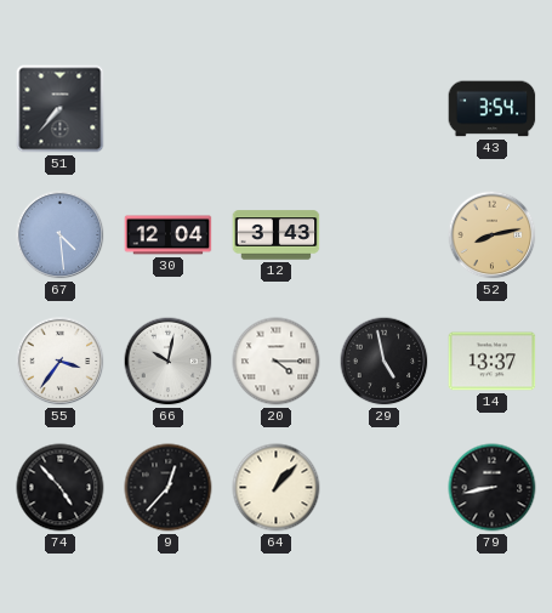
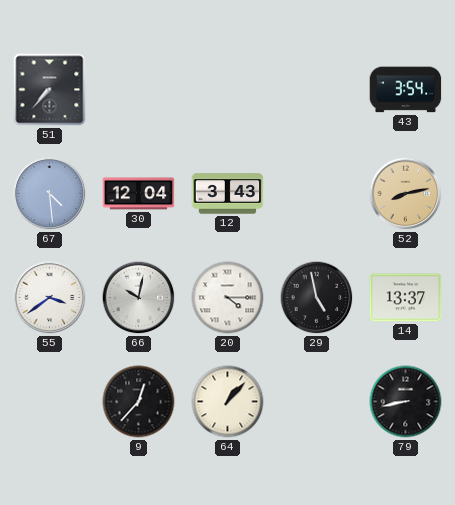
55: 3:36 -> 3:39
74: 4:53 -> none
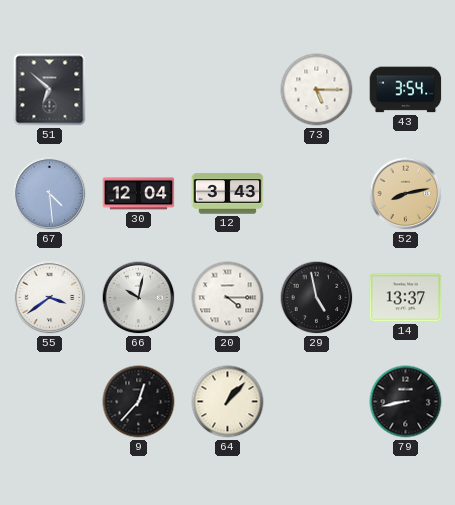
51: 7:37 -> 6:52
73: none -> 5:15
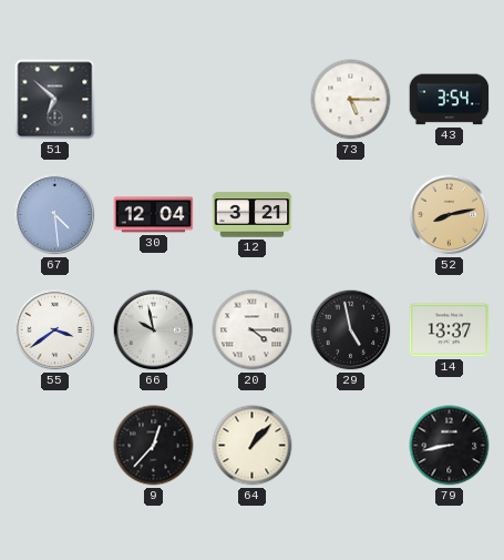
12: 3:43 -> 3:21
66: 10:02 -> 9:58
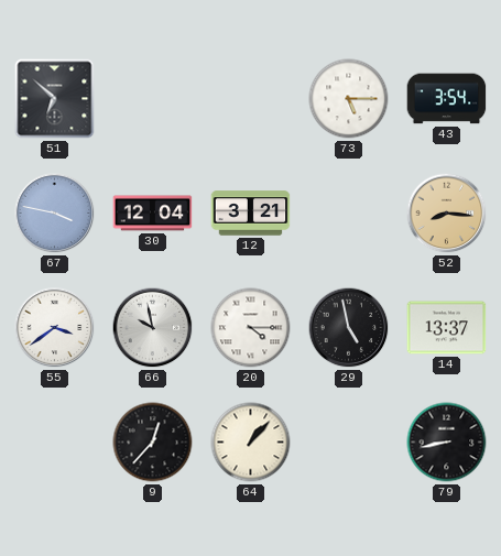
67: 4:29 -> 3:47
52: 8:13 -> 8:16
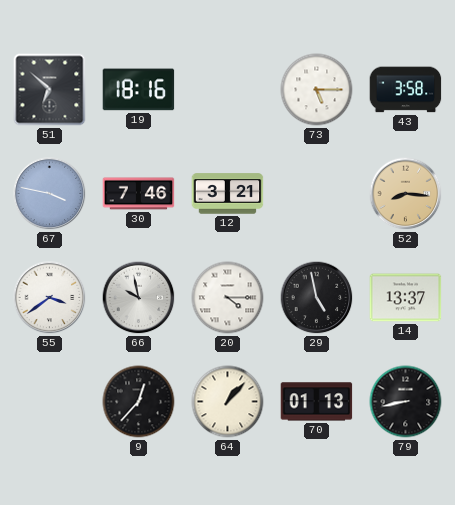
19: none -> 18:16
43: 3:54 -> 3:58
30: 12:04 -> 7:46
70: none -> 01:13
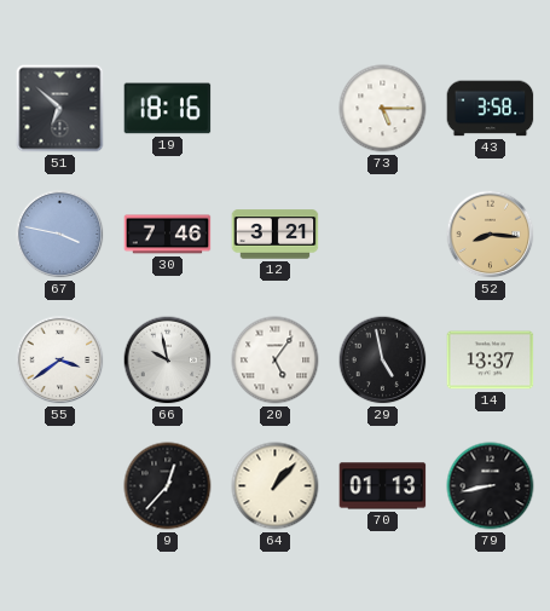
20: 4:15 -> 5:06
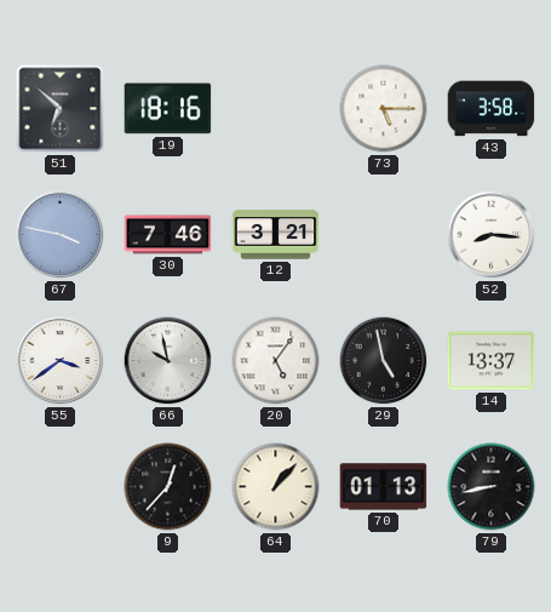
52 dial: champagne -> white
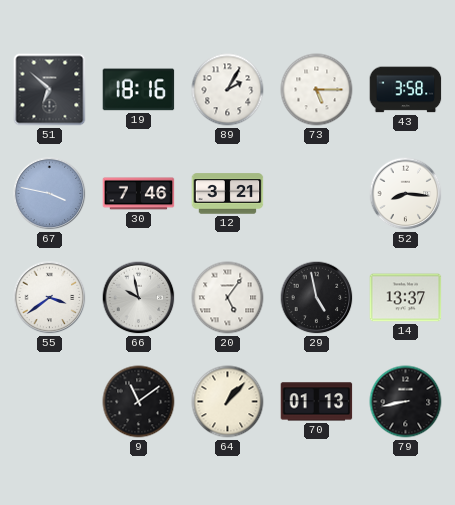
89: none -> 2:05
9: 12:37 -> 11:09
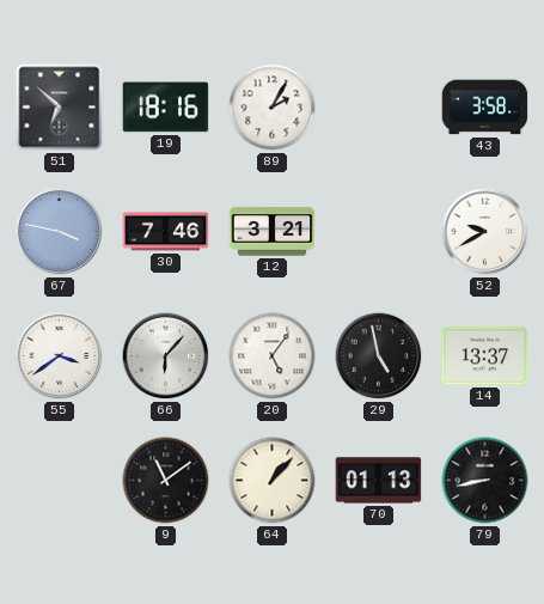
73: 5:15 -> none
52: 8:16 -> 9:40
66: 9:58 -> 6:07
